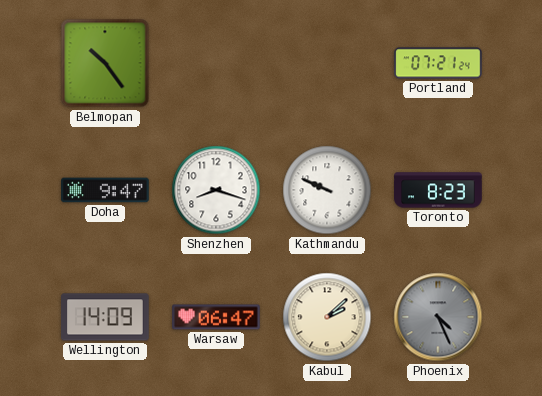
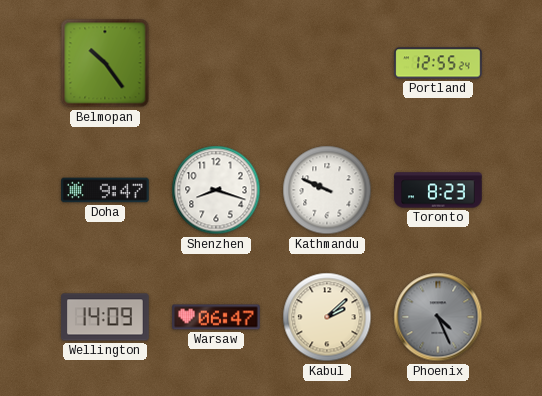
Portland: 07:21 -> 12:55
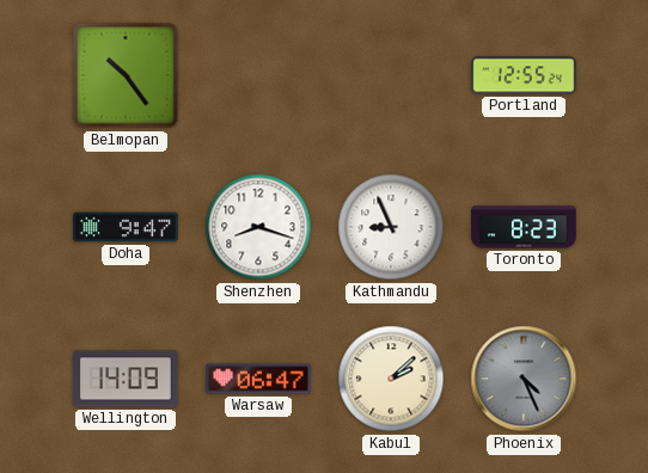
Kathmandu: 9:49 -> 8:56
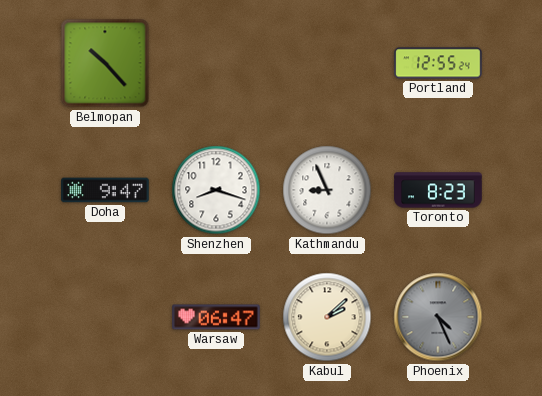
Belmopan: 10:24 -> 10:23
Wellington: 14:09 -> none
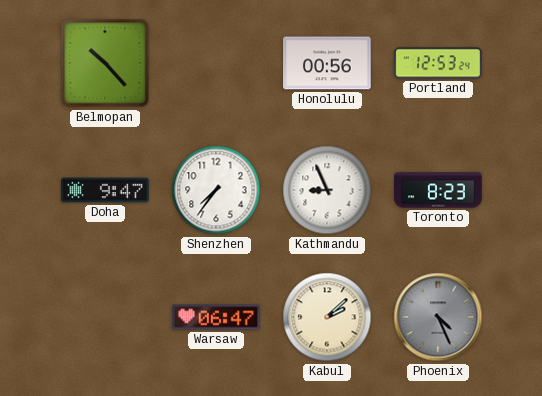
Honolulu: none -> 00:56
Portland: 12:55 -> 12:53
Shenzhen: 8:18 -> 7:36
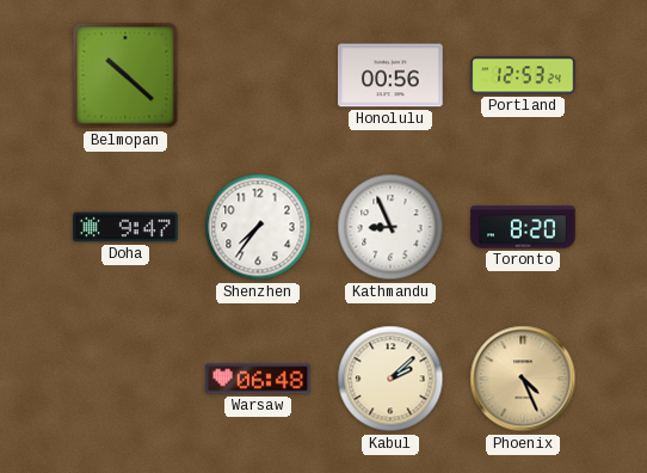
Belmopan: 10:23 -> 10:22
Toronto: 8:23 -> 8:20
Warsaw: 06:47 -> 06:48
Phoenix dial: grey -> champagne
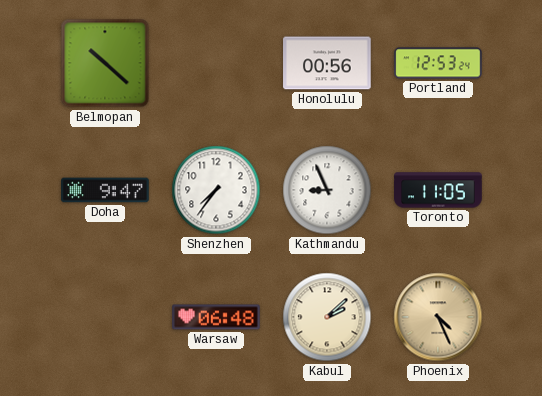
Toronto: 8:20 -> 11:05
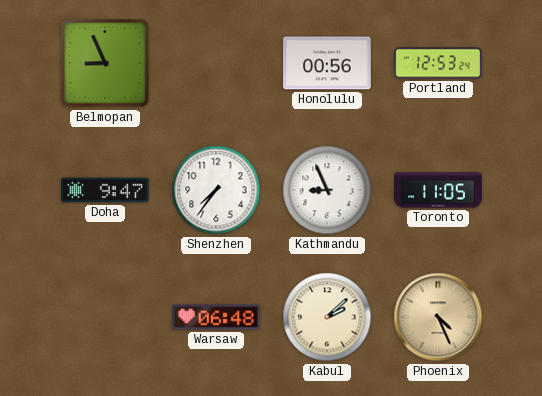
Belmopan: 10:22 -> 8:56
